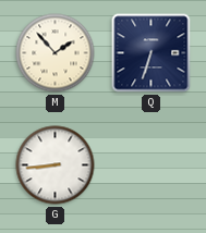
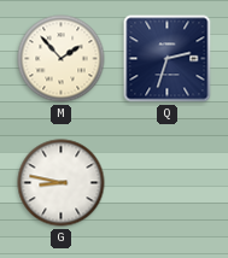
Q: 6:33 -> 2:33
G: 8:44 -> 8:47
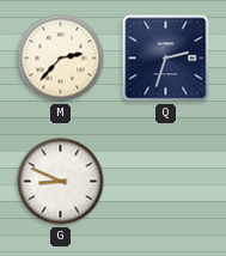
M: 1:53 -> 2:37
G: 8:47 -> 8:49
